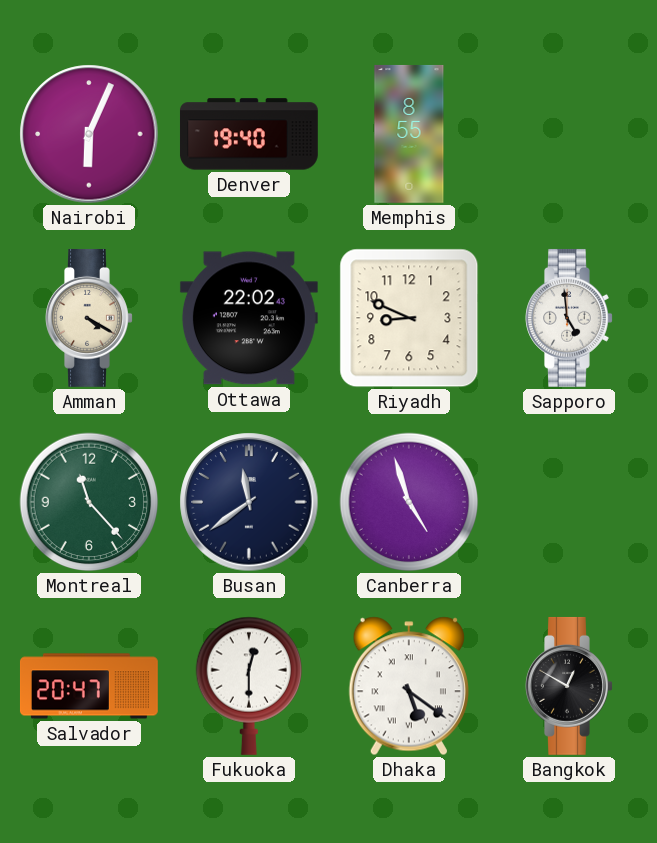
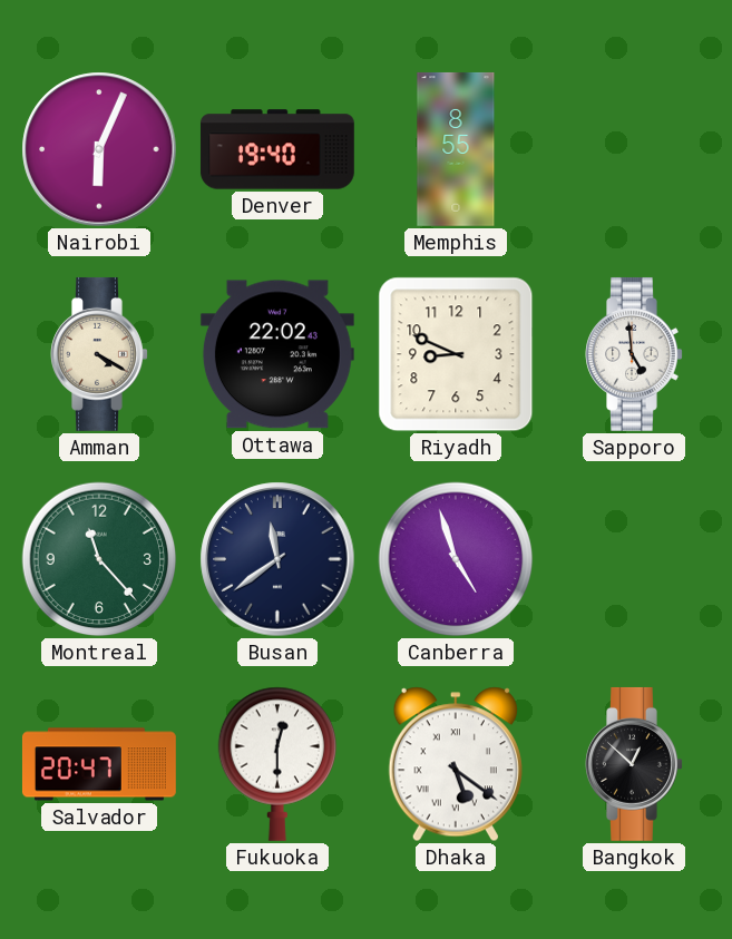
Bangkok: 12:50 -> 12:52
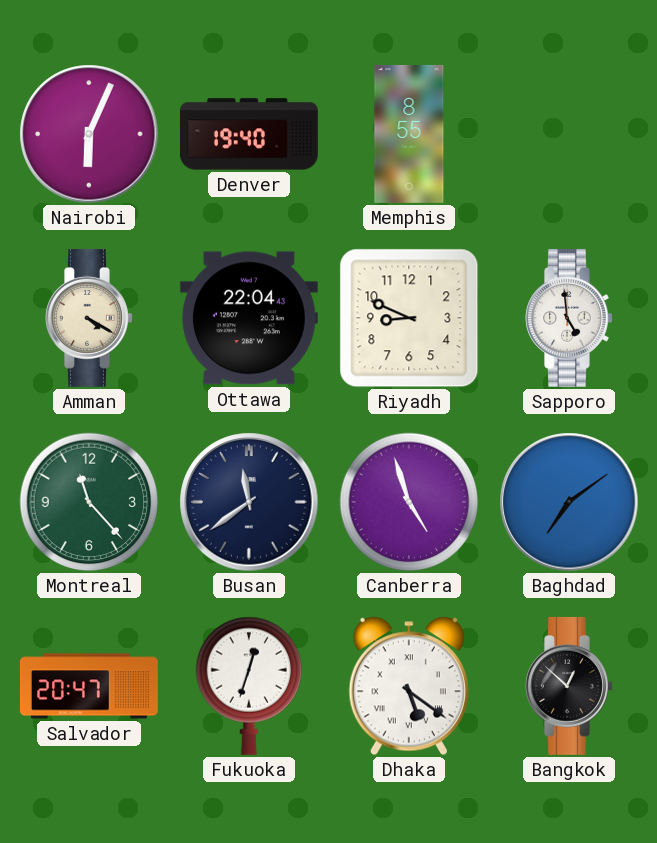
Ottawa: 22:02 -> 22:04
Baghdad: none -> 7:09
Fukuoka: 12:30 -> 12:33
